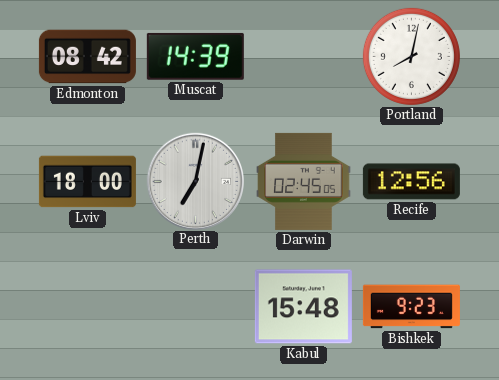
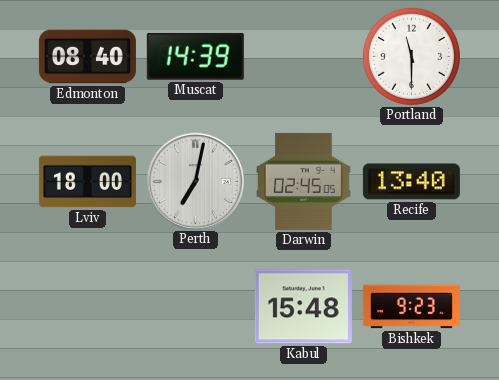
Edmonton: 08:42 -> 08:40
Portland: 8:02 -> 11:30
Recife: 12:56 -> 13:40
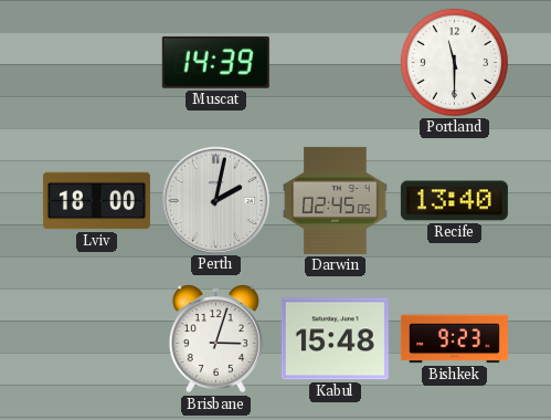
Edmonton: 08:40 -> none
Perth: 7:02 -> 2:02
Brisbane: none -> 3:03
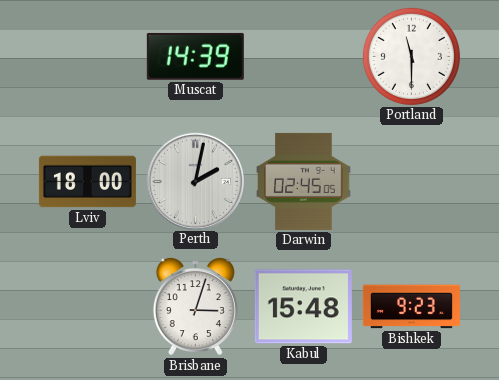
Recife: 13:40 -> none
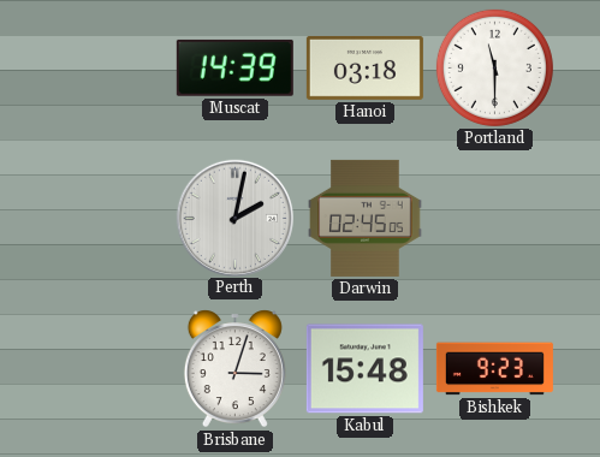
Hanoi: none -> 03:18
Lviv: 18:00 -> none
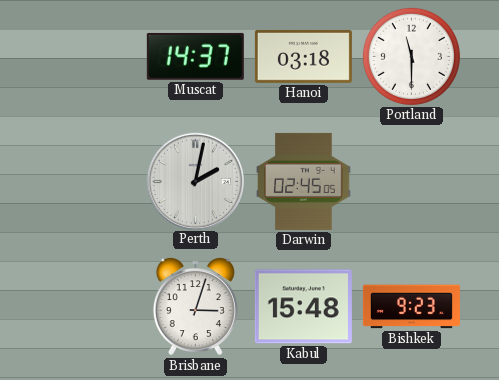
Muscat: 14:39 -> 14:37
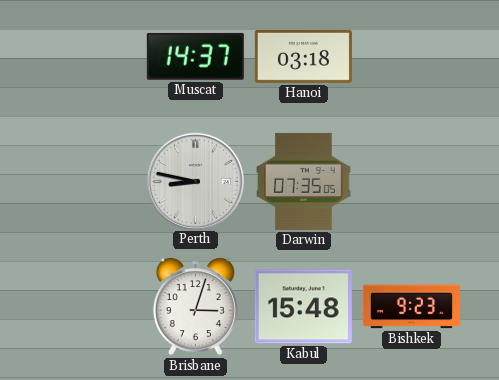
Portland: 11:30 -> none
Perth: 2:02 -> 8:47
Darwin: 02:45 -> 07:35
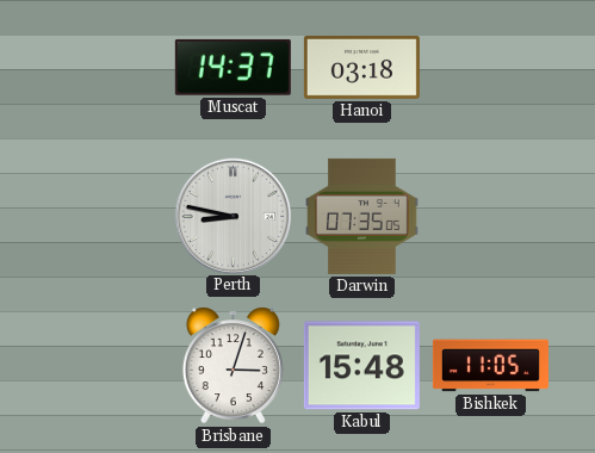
Bishkek: 9:23 -> 11:05
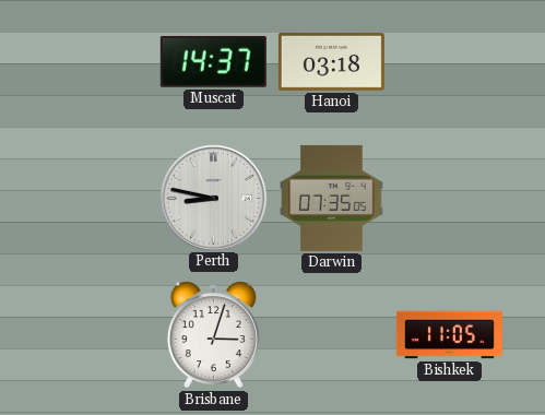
Kabul: 15:48 -> none
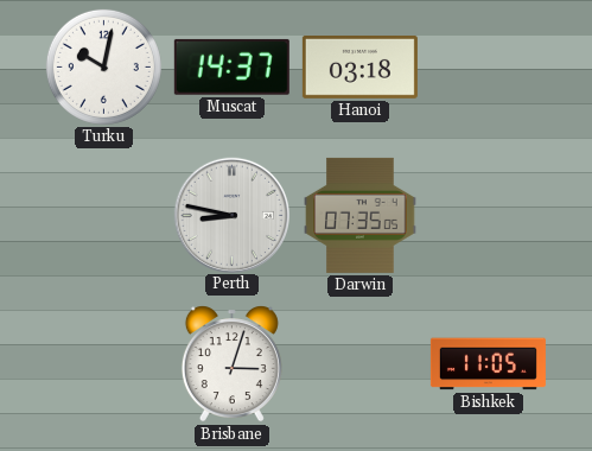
Turku: none -> 10:02
